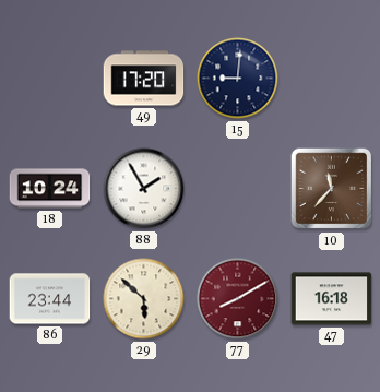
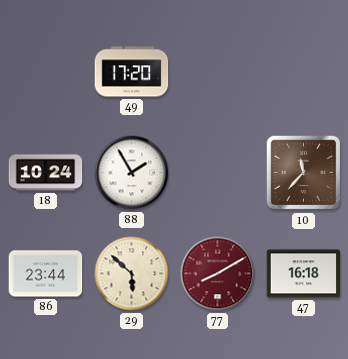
15: 9:01 -> none
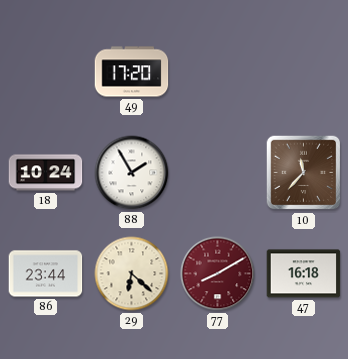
29: 5:52 -> 6:22
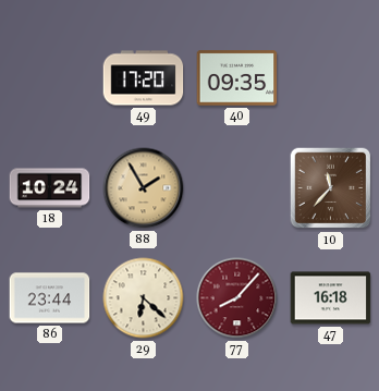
40: none -> 09:35
88 dial: white -> champagne
77: 8:10 -> 8:07
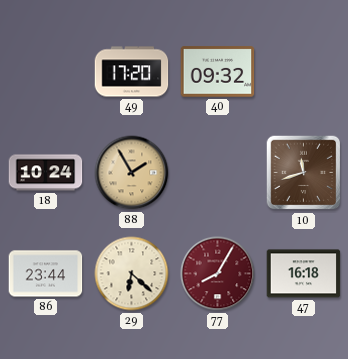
40: 09:35 -> 09:32
10: 11:37 -> 11:42
77: 8:07 -> 8:05
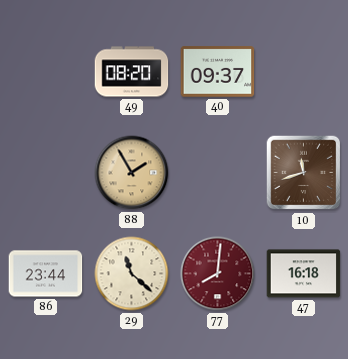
49: 17:20 -> 08:20
40: 09:32 -> 09:37
18: 10:24 -> none
29: 6:22 -> 11:22
77: 8:05 -> 8:01
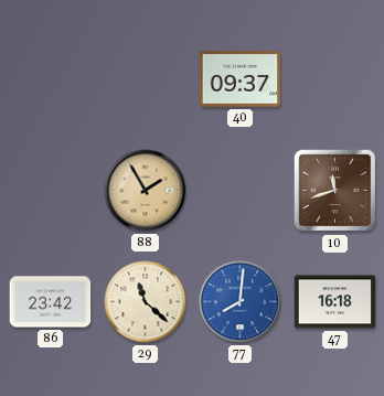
49: 08:20 -> none
86: 23:44 -> 23:42
77 dial: burgundy -> blue
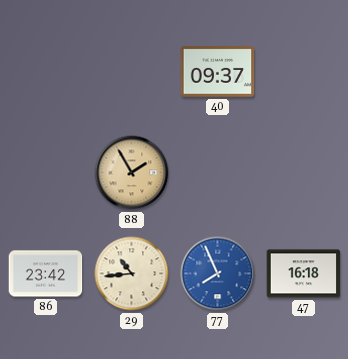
10: 11:42 -> none
29: 11:22 -> 10:44
77: 8:01 -> 7:56
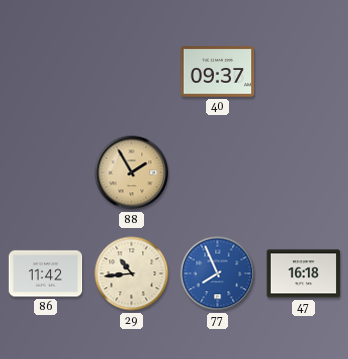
86: 23:42 -> 11:42
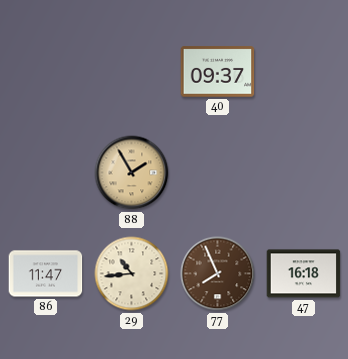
86: 11:42 -> 11:47
77 dial: blue -> brown
